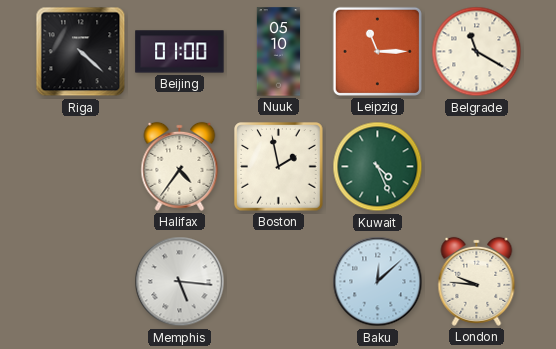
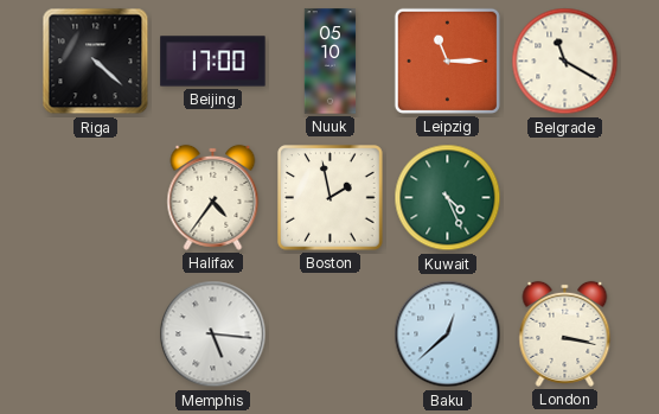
Beijing: 01:00 -> 17:00
Baku: 12:08 -> 12:38
London: 9:46 -> 3:17
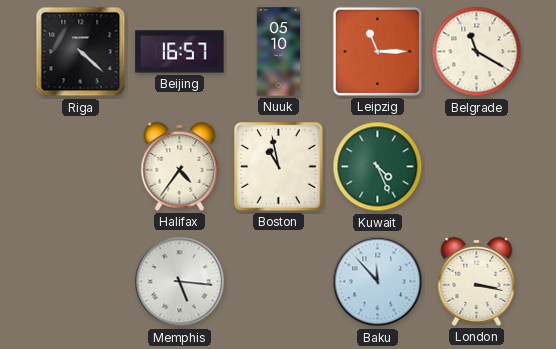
Beijing: 17:00 -> 16:57
Boston: 1:58 -> 10:58
Baku: 12:38 -> 11:53
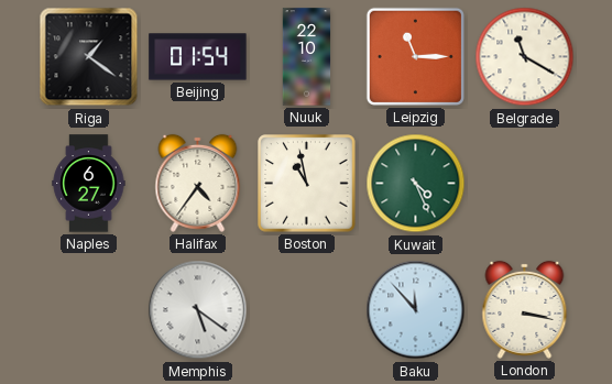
Riga: 4:22 -> 1:21
Beijing: 16:57 -> 01:54
Nuuk: 05:10 -> 22:10
Naples: none -> 6:27
Memphis: 5:16 -> 5:21
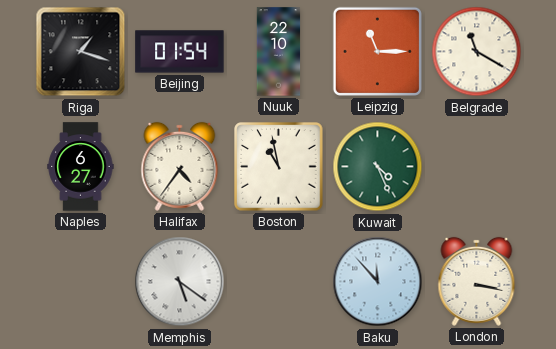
Riga: 1:21 -> 1:18
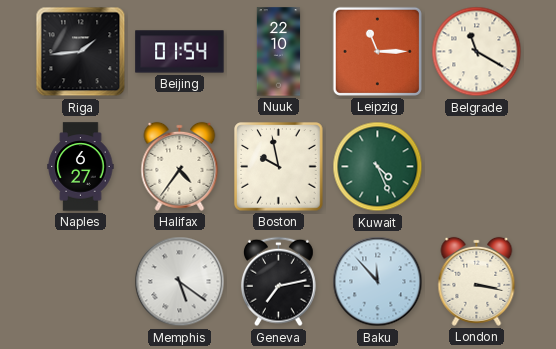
Riga: 1:18 -> 1:44
Boston: 10:58 -> 9:58
Geneva: none -> 7:13
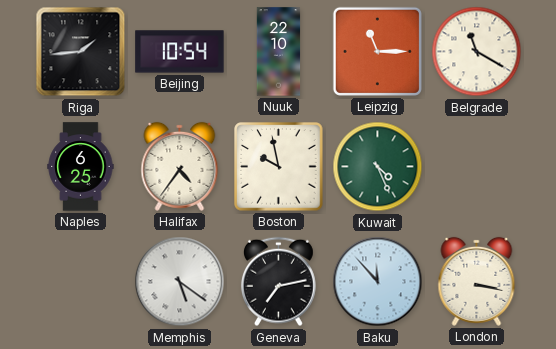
Beijing: 01:54 -> 10:54
Naples: 6:27 -> 6:25
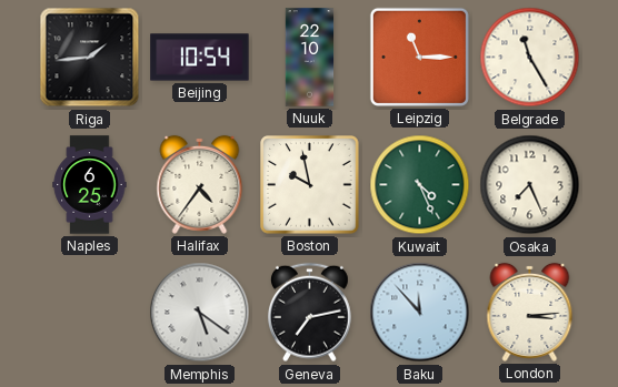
Belgrade: 11:20 -> 11:25
Osaka: none -> 7:26
London: 3:17 -> 3:14
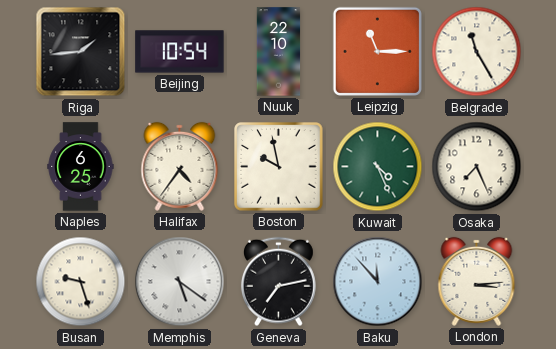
Busan: none -> 9:27
